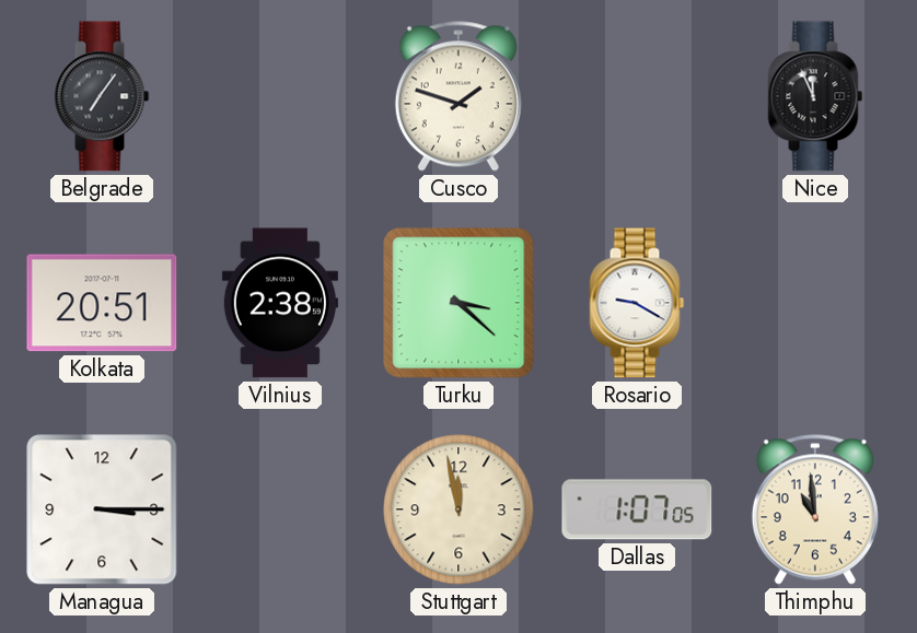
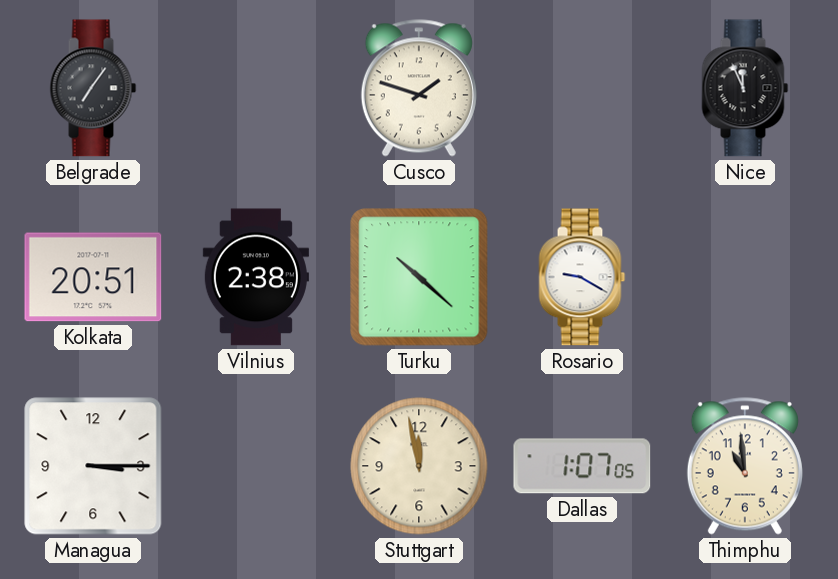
Turku: 3:22 -> 10:22
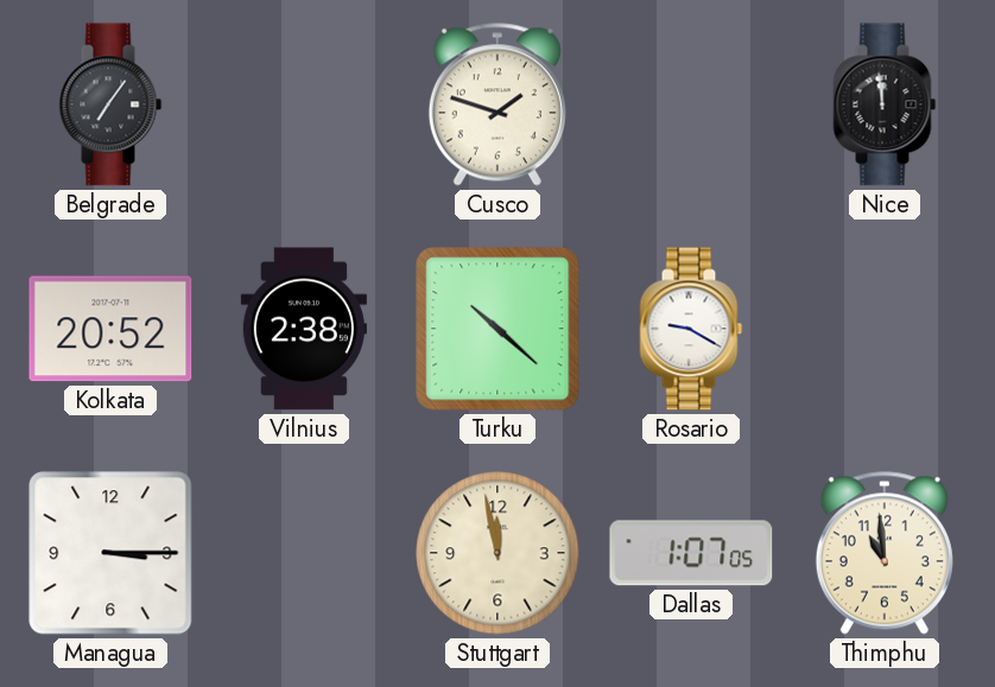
Nice: 11:56 -> 11:59
Kolkata: 20:51 -> 20:52
